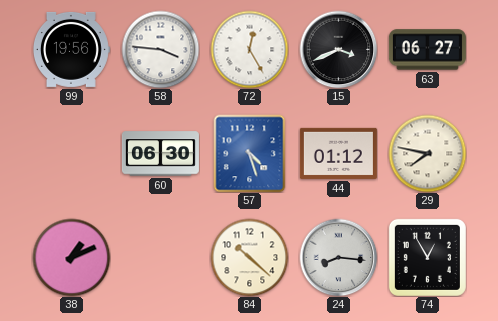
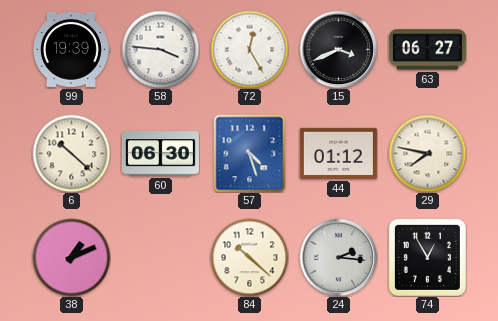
99: 19:56 -> 19:39
6: none -> 10:22
24: 8:16 -> 2:16
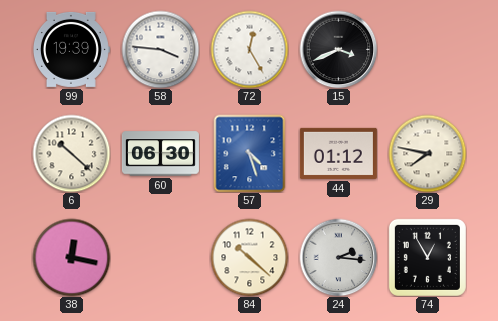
63: 06:27 -> none
38: 1:11 -> 12:17
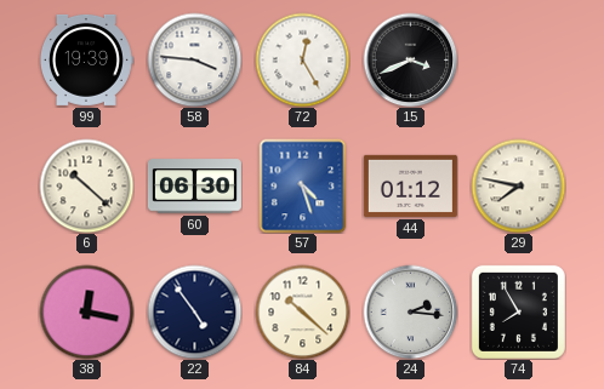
22: none -> 4:54
74: 12:55 -> 7:55
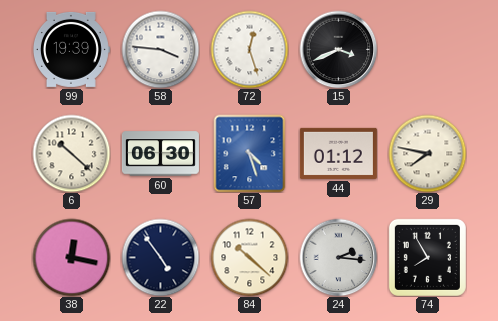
72: 12:25 -> 12:27
